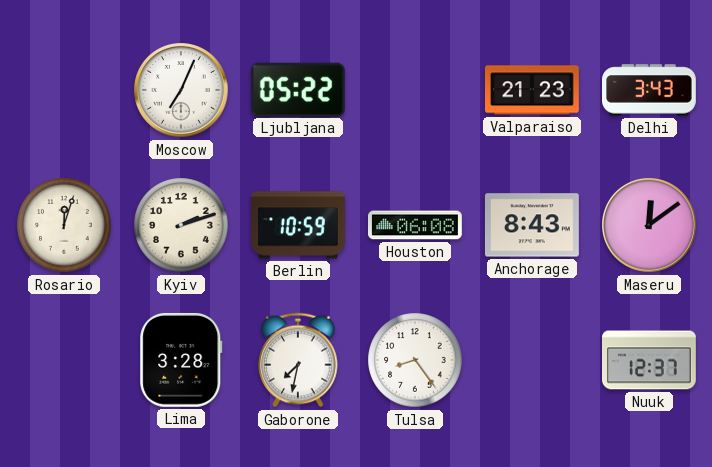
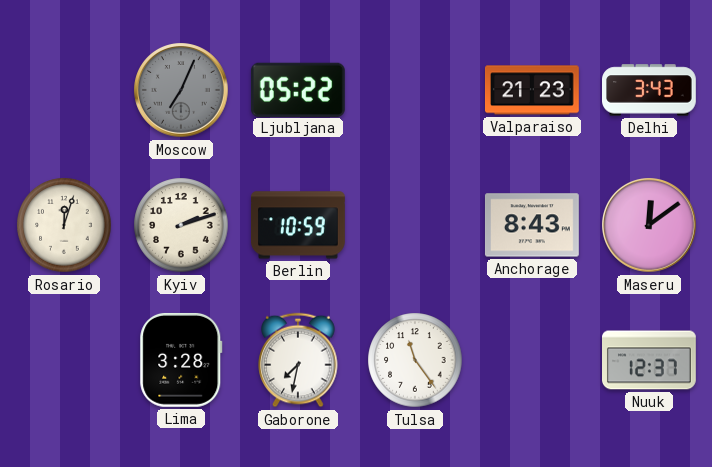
Moscow dial: white -> grey
Houston: 06:08 -> none
Tulsa: 8:24 -> 11:24
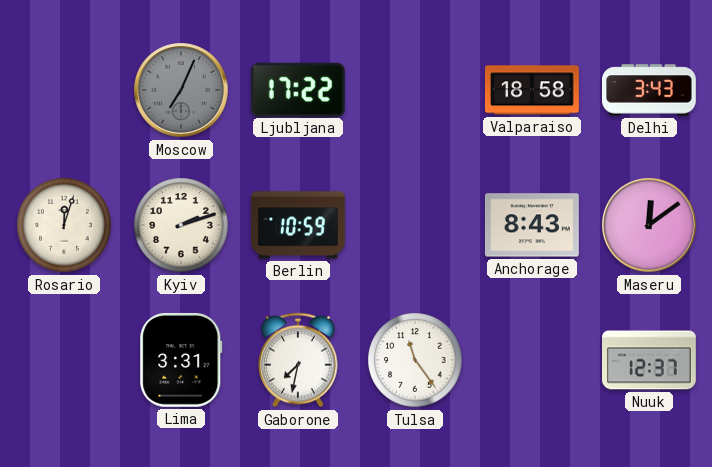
Ljubljana: 05:22 -> 17:22
Valparaiso: 21:23 -> 18:58
Lima: 3:28 -> 3:31
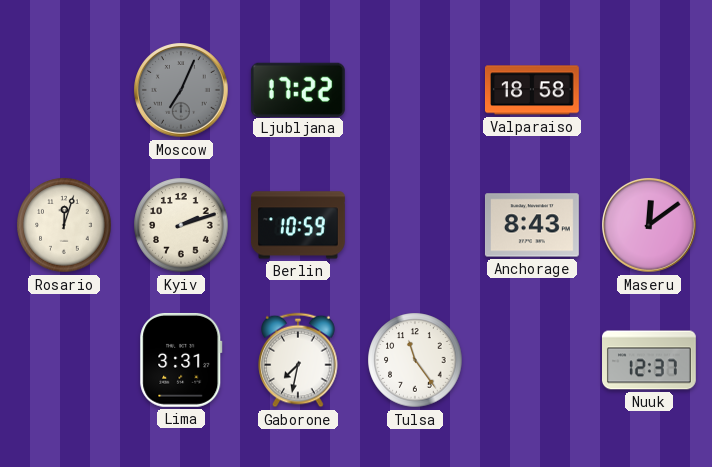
Delhi: 3:43 -> none
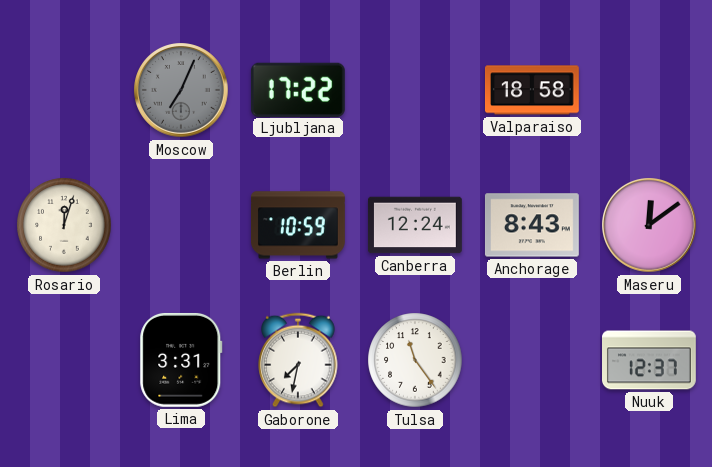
Kyiv: 2:12 -> none
Canberra: none -> 12:24
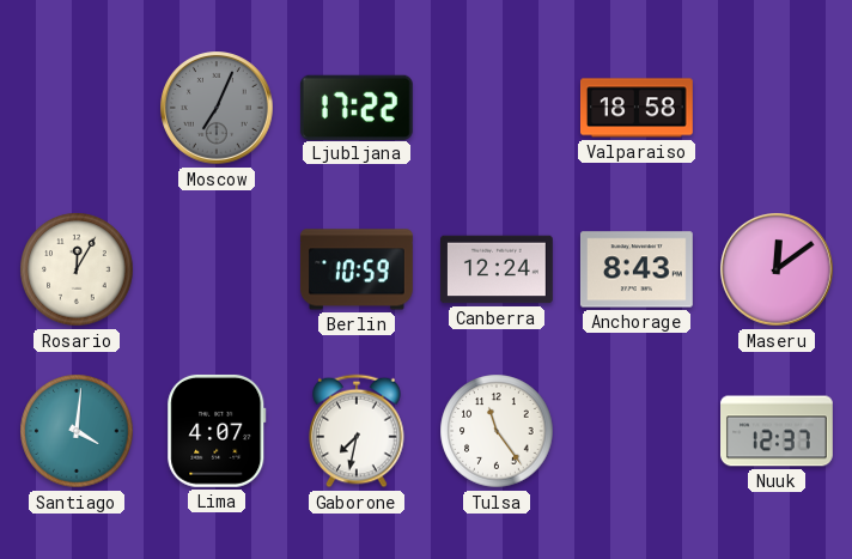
Rosario: 12:03 -> 12:05
Santiago: none -> 4:01
Lima: 3:31 -> 4:07
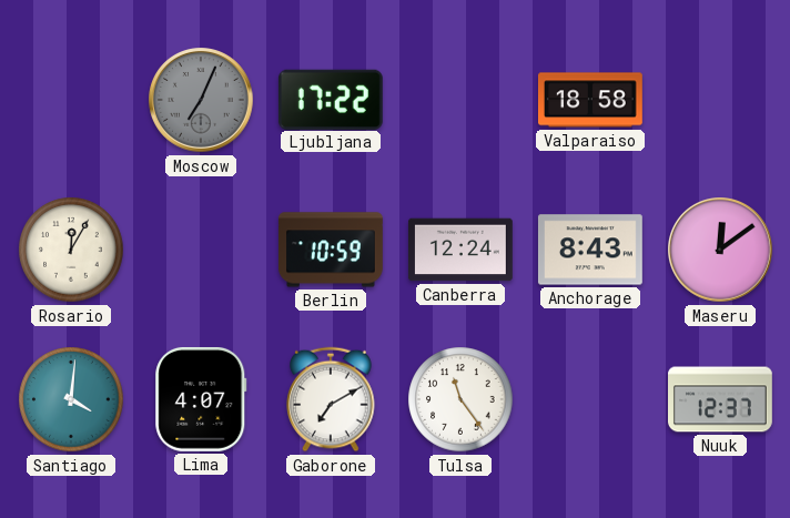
Gaborone: 7:32 -> 7:10
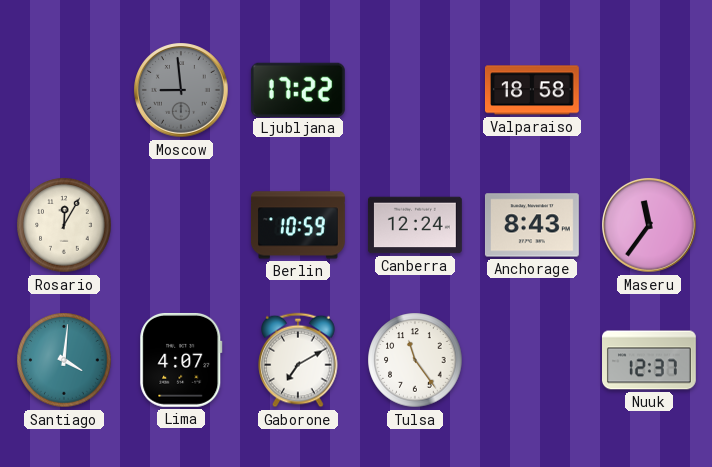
Moscow: 7:04 -> 8:59
Maseru: 12:09 -> 11:36
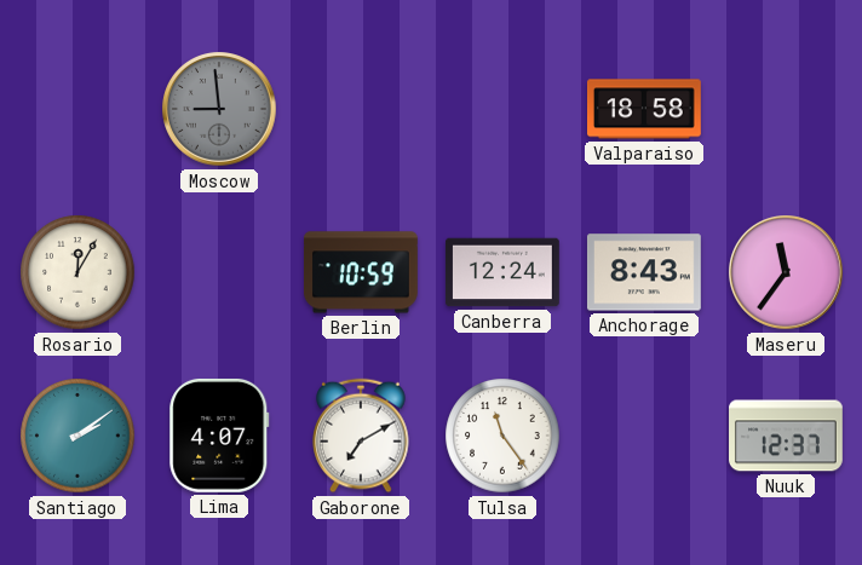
Ljubljana: 17:22 -> none
Santiago: 4:01 -> 2:09
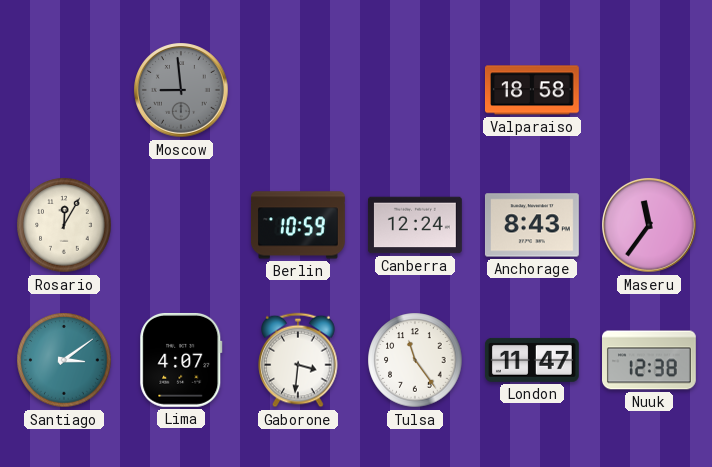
Santiago: 2:09 -> 3:09
Gaborone: 7:10 -> 3:31
London: none -> 11:47
Nuuk: 12:37 -> 12:38
